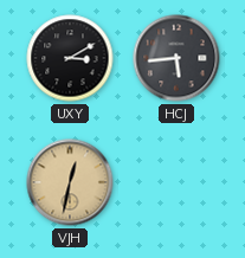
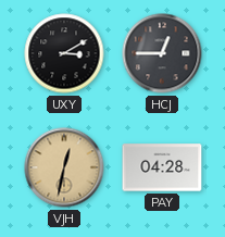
HCJ: 5:44 -> 12:45
PAY: none -> 04:28
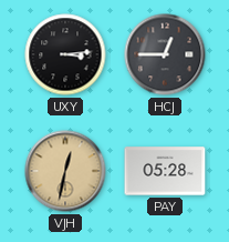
UXY: 3:10 -> 3:14
PAY: 04:28 -> 05:28
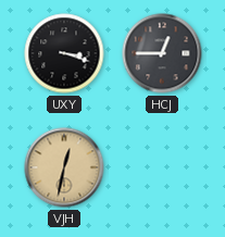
UXY: 3:14 -> 3:18
PAY: 05:28 -> none
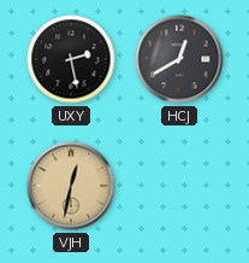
UXY: 3:18 -> 2:28
HCJ: 12:45 -> 12:40
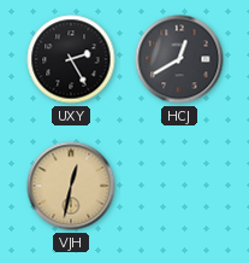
UXY: 2:28 -> 2:25
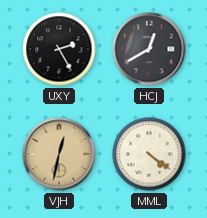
MML: none -> 4:21
